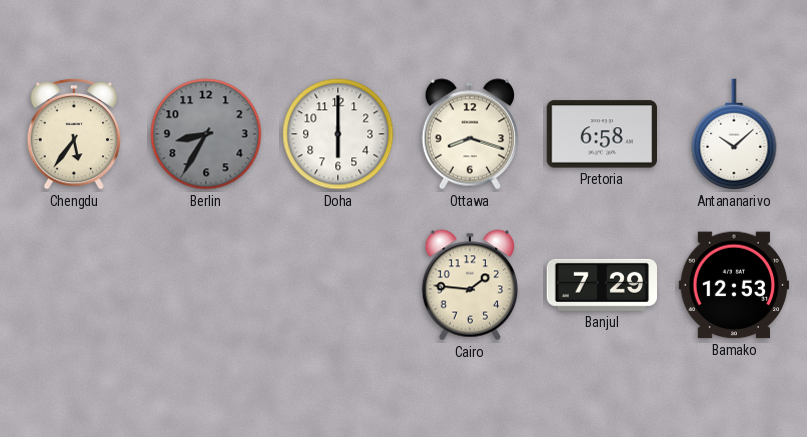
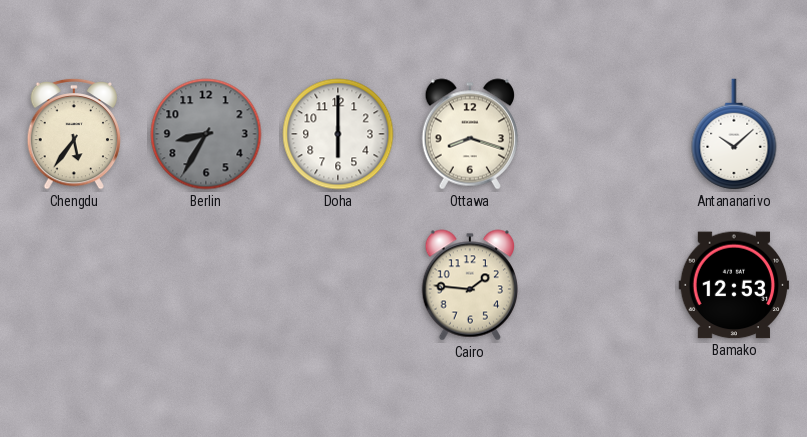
Pretoria: 6:58 -> none
Banjul: 7:29 -> none
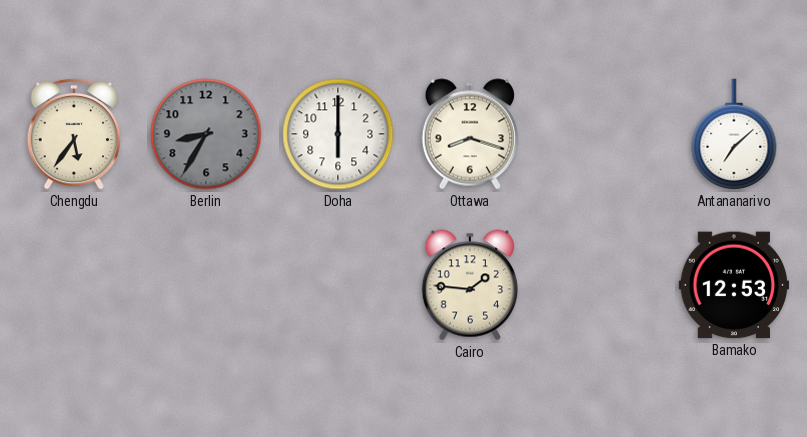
Antananarivo: 10:08 -> 7:08
